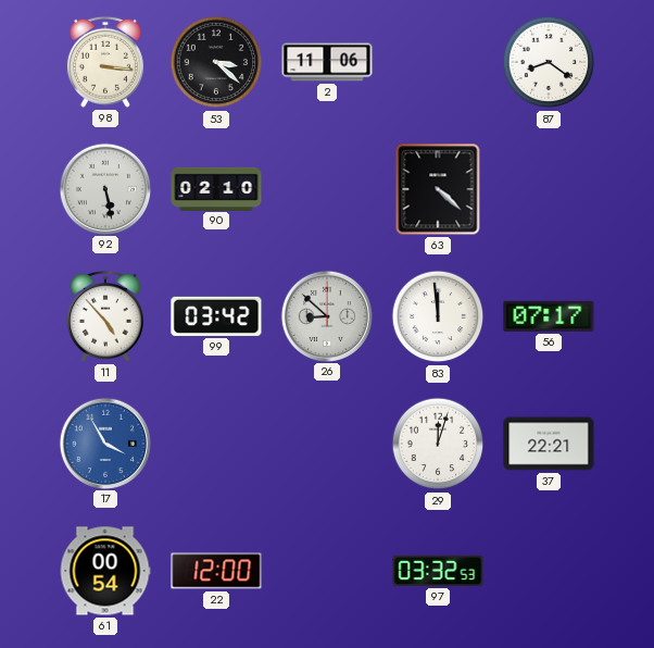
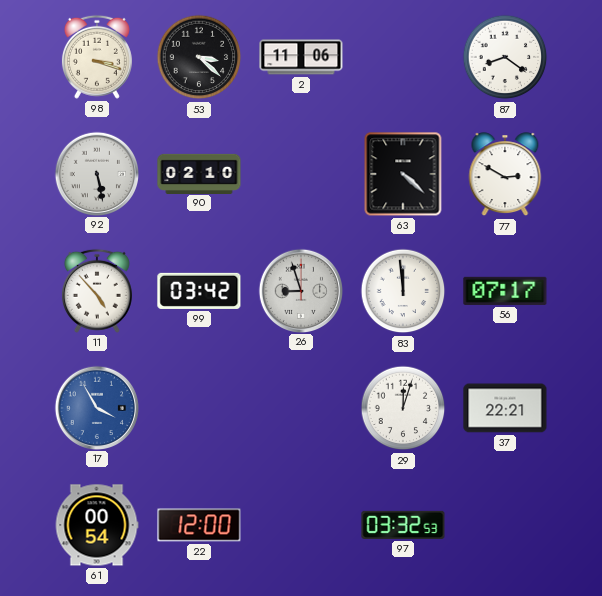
98: 3:16 -> 3:18
77: none -> 2:50
26: 8:52 -> 8:57
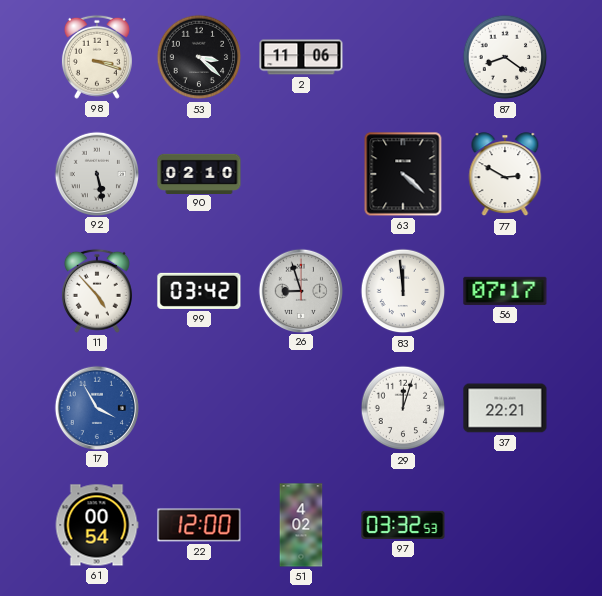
51: none -> 4:02
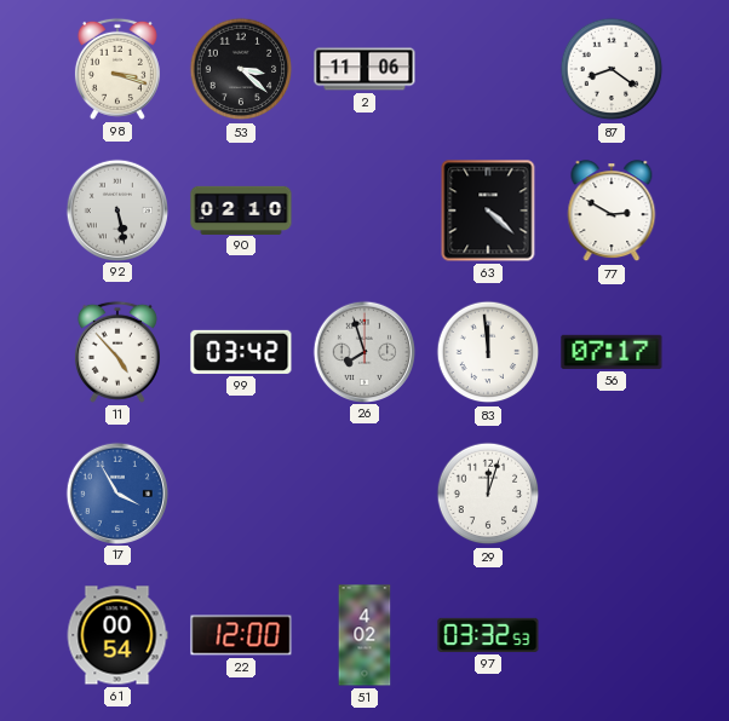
26: 8:57 -> 7:57
37: 22:21 -> none
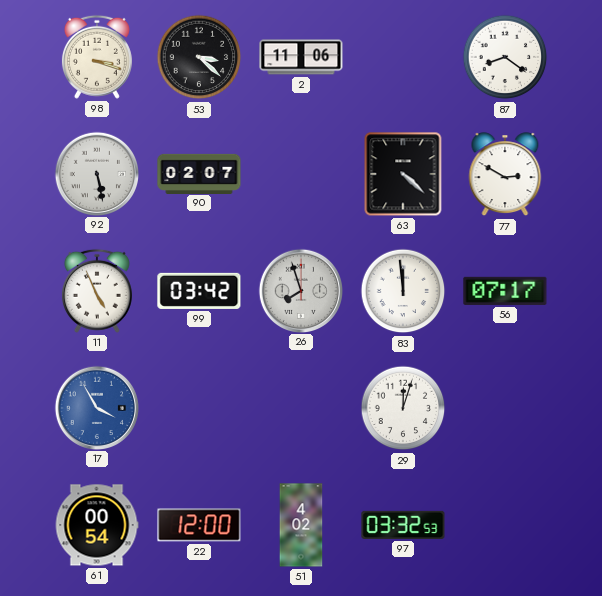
90: 02:10 -> 02:07
11: 4:53 -> 4:56
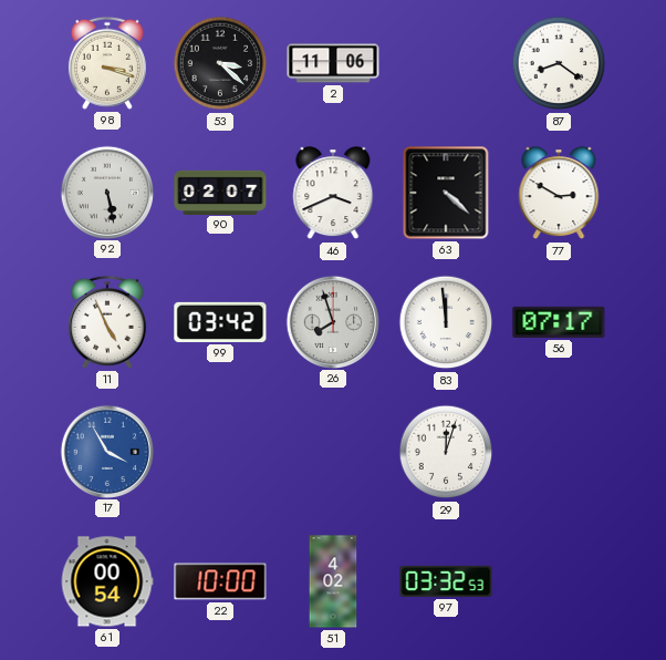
46: none -> 3:41
22: 12:00 -> 10:00
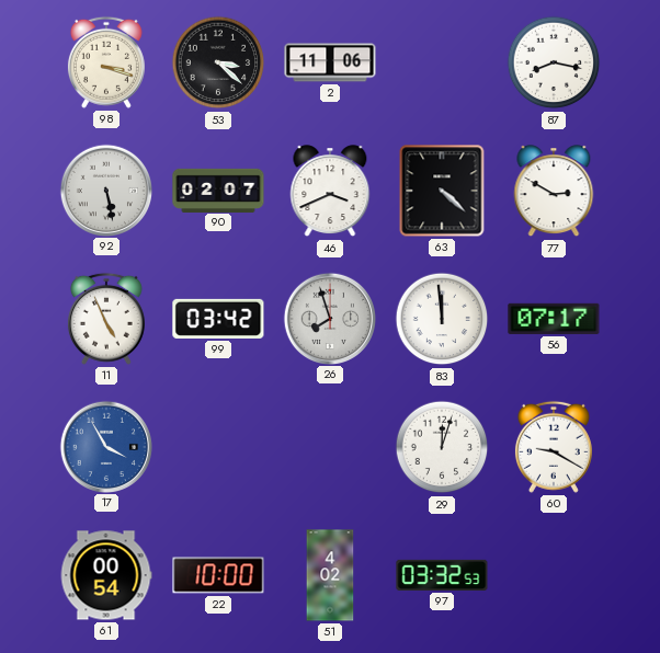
87: 8:21 -> 8:17
60: none -> 9:20
